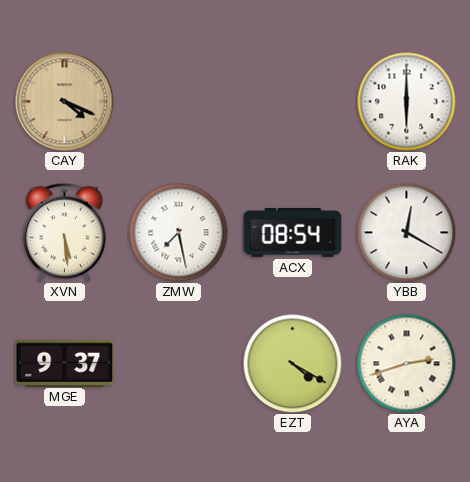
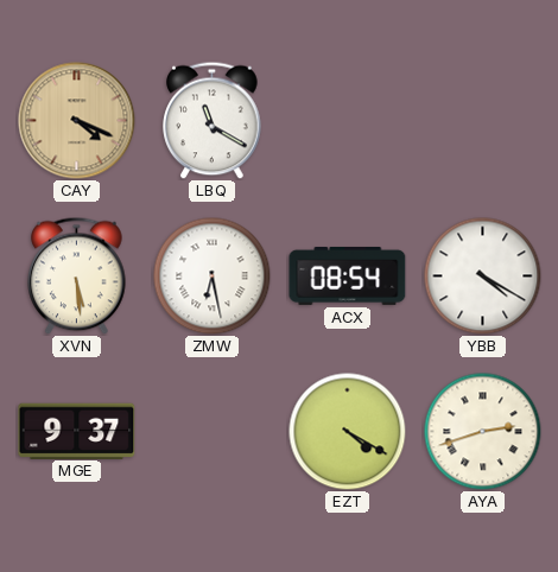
LBQ: none -> 11:20
RAK: 6:00 -> none
ZMW: 7:28 -> 6:28
YBB: 12:20 -> 4:20
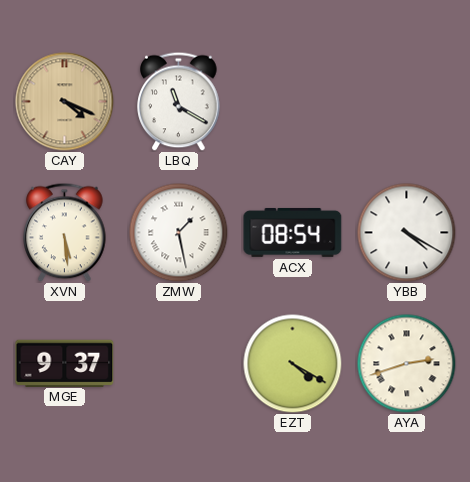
ZMW: 6:28 -> 1:28
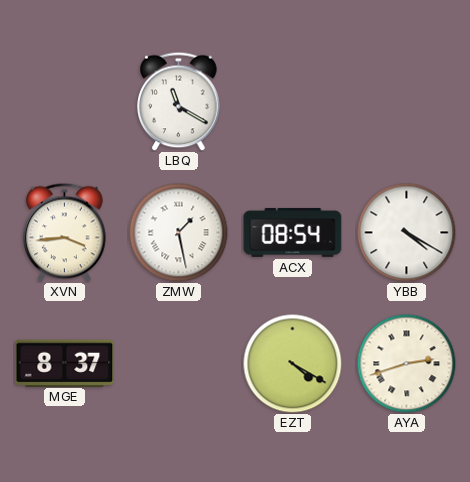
CAY: 4:19 -> none
XVN: 5:29 -> 3:44
MGE: 9:37 -> 8:37
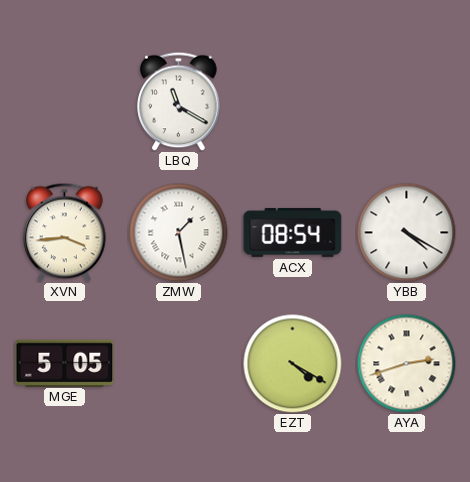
MGE: 8:37 -> 5:05
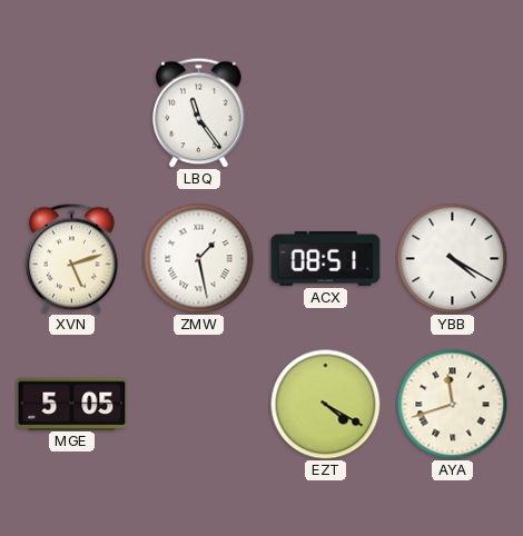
LBQ: 11:20 -> 11:24
XVN: 3:44 -> 5:12
ACX: 08:54 -> 08:51
AYA: 2:42 -> 11:42
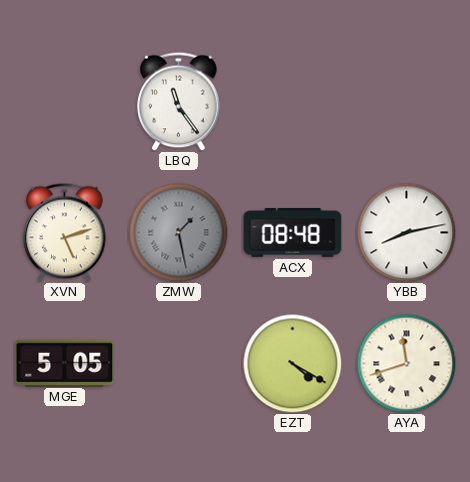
ZMW dial: white -> grey
ACX: 08:51 -> 08:48
YBB: 4:20 -> 8:13
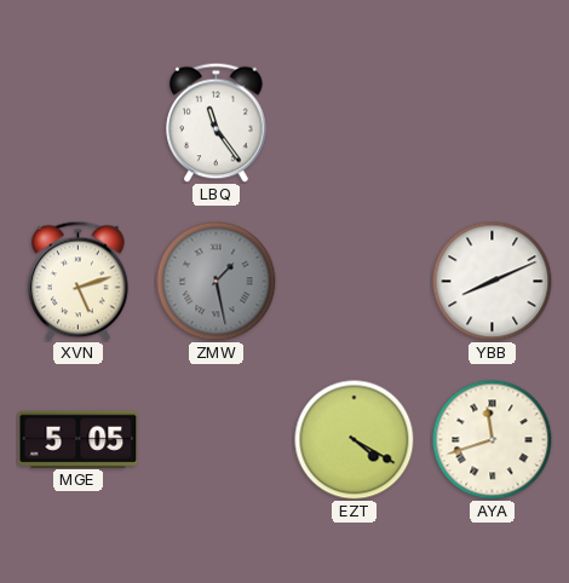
ACX: 08:48 -> none
YBB: 8:13 -> 8:11
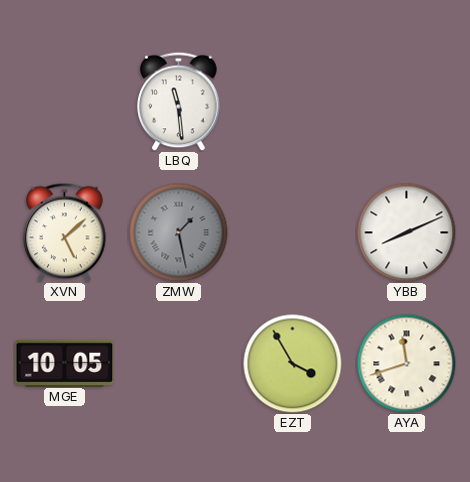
LBQ: 11:24 -> 11:29
XVN: 5:12 -> 5:08
MGE: 5:05 -> 10:05
EZT: 4:20 -> 3:55
